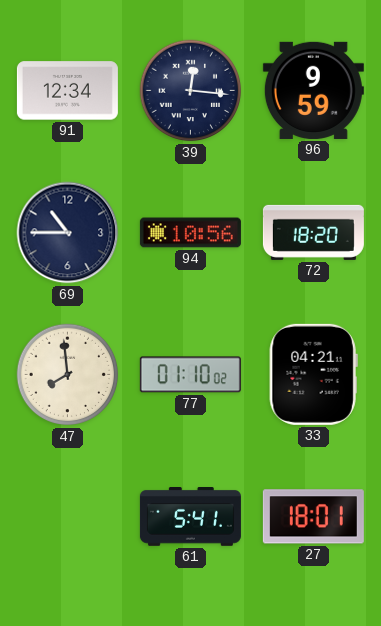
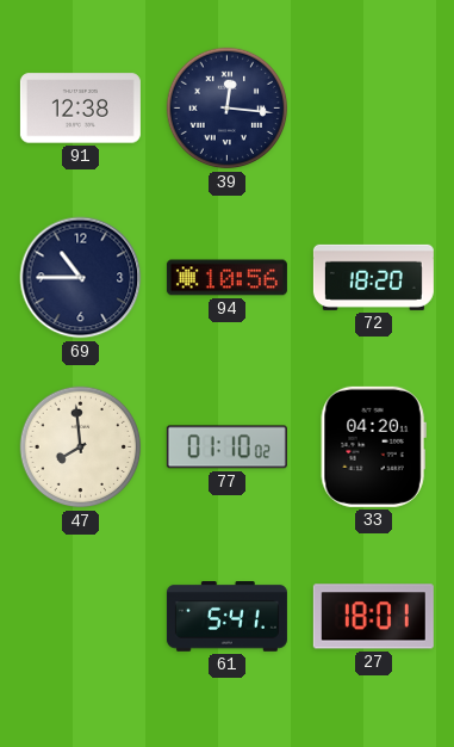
91: 12:34 -> 12:38
96: 9:59 -> none
33: 04:21 -> 04:20
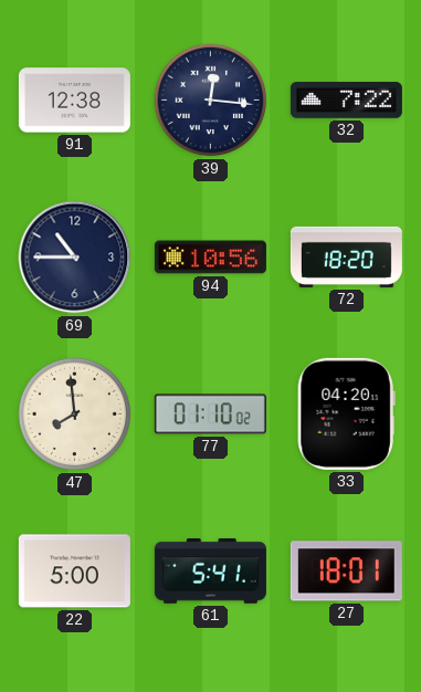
32: none -> 7:22
22: none -> 5:00
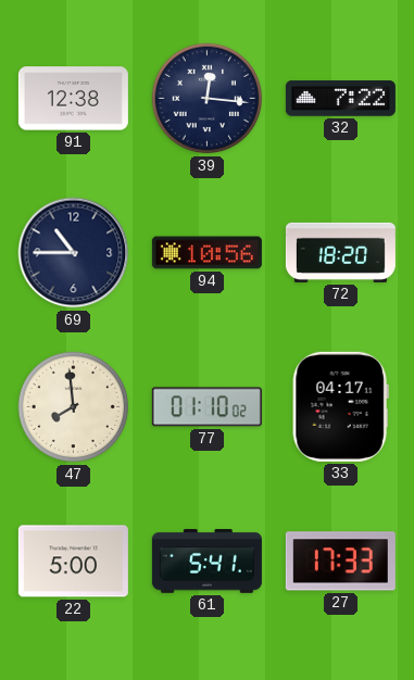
33: 04:20 -> 04:17
27: 18:01 -> 17:33
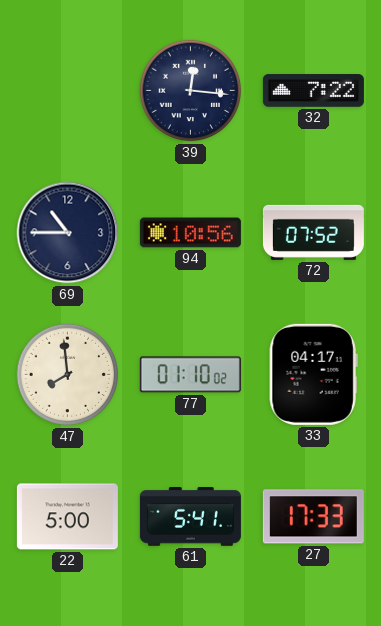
91: 12:38 -> none
72: 18:20 -> 07:52
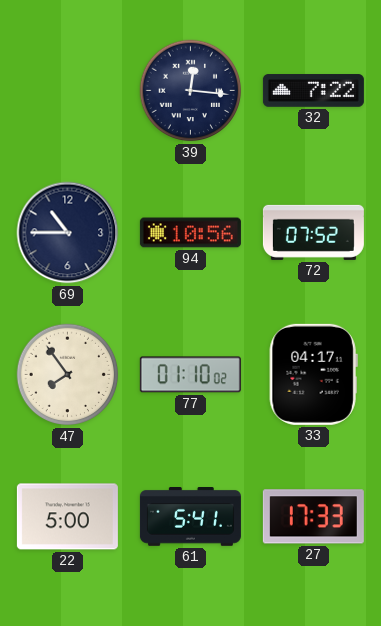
47: 7:59 -> 7:54
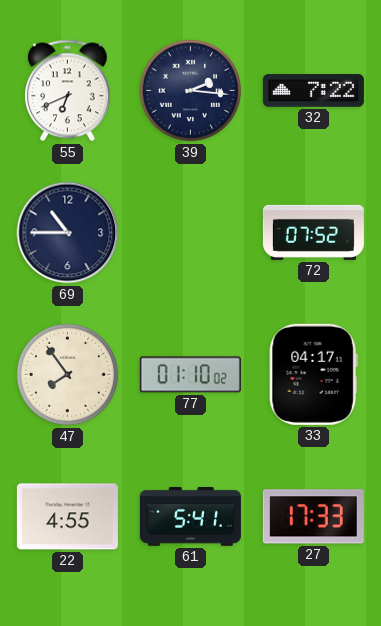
55: none -> 6:41
39: 12:16 -> 2:16
94: 10:56 -> none
22: 5:00 -> 4:55
